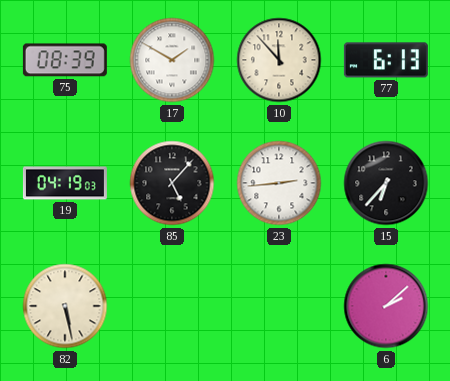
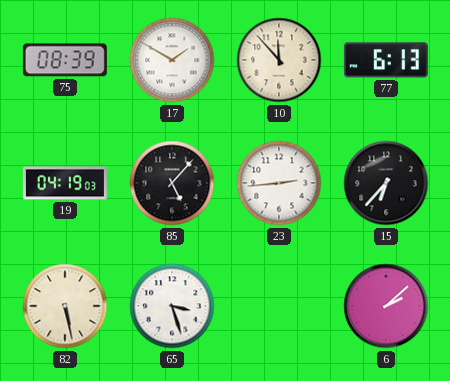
65: none -> 3:27
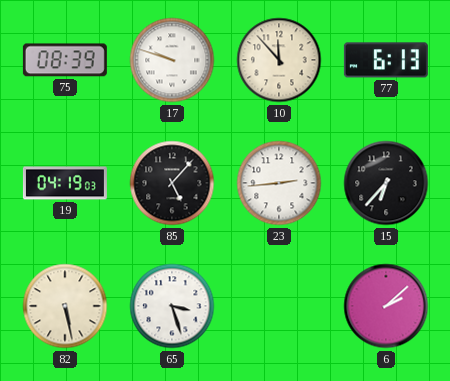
17: 1:50 -> 9:48
